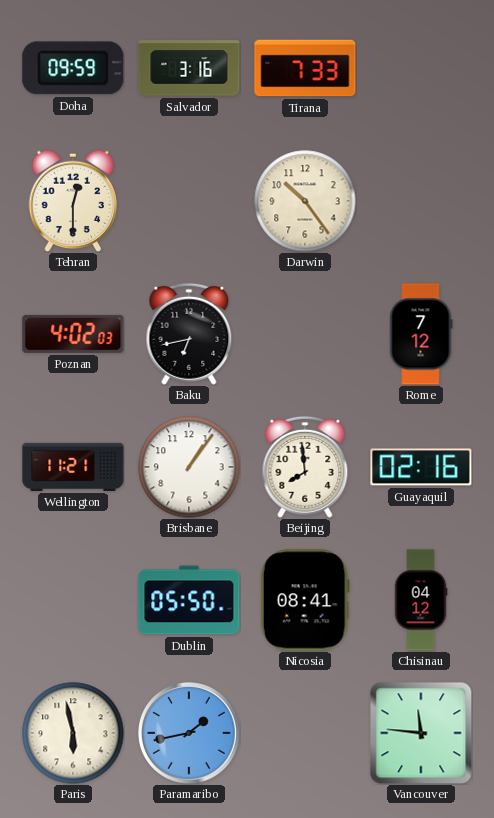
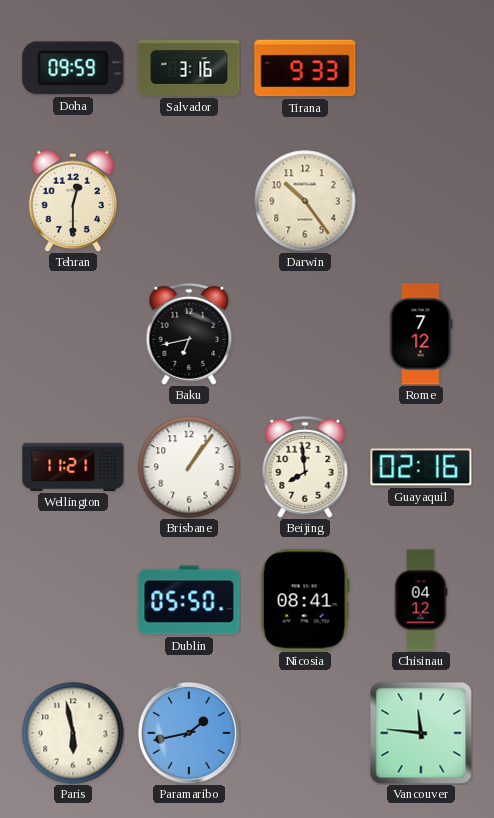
Tirana: 7:33 -> 9:33
Poznan: 4:02 -> none
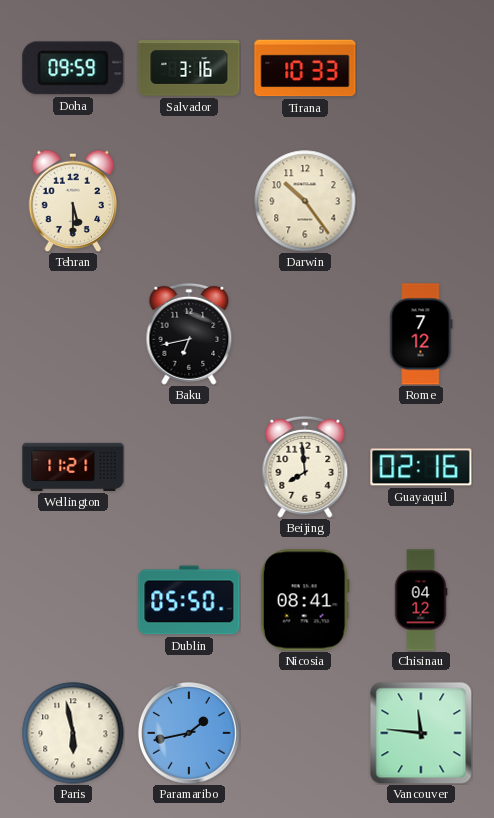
Tirana: 9:33 -> 10:33
Tehran: 12:30 -> 5:30
Brisbane: 1:06 -> none
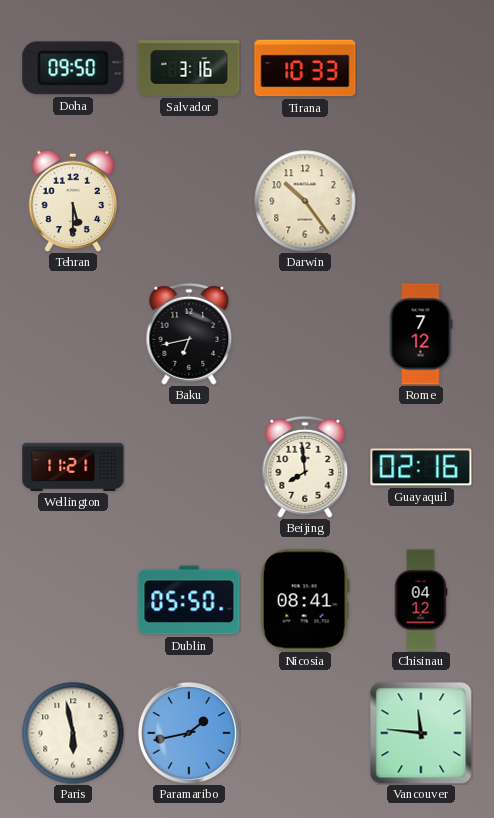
Doha: 09:59 -> 09:50
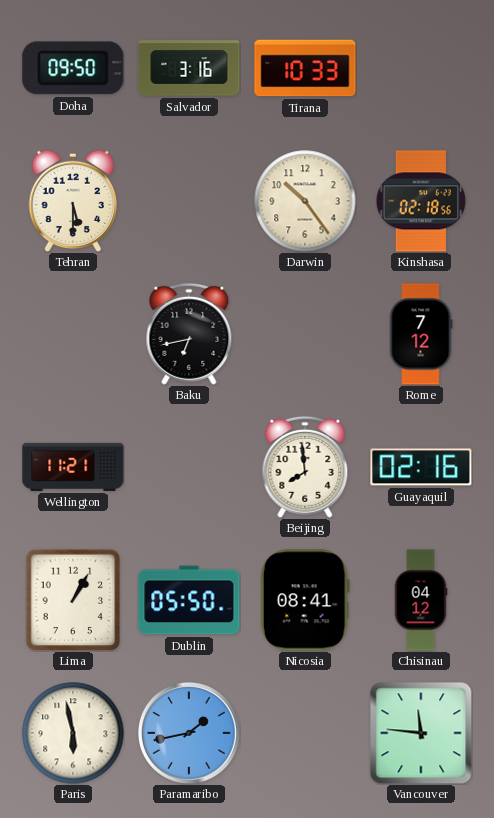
Kinshasa: none -> 02:18
Lima: none -> 1:05
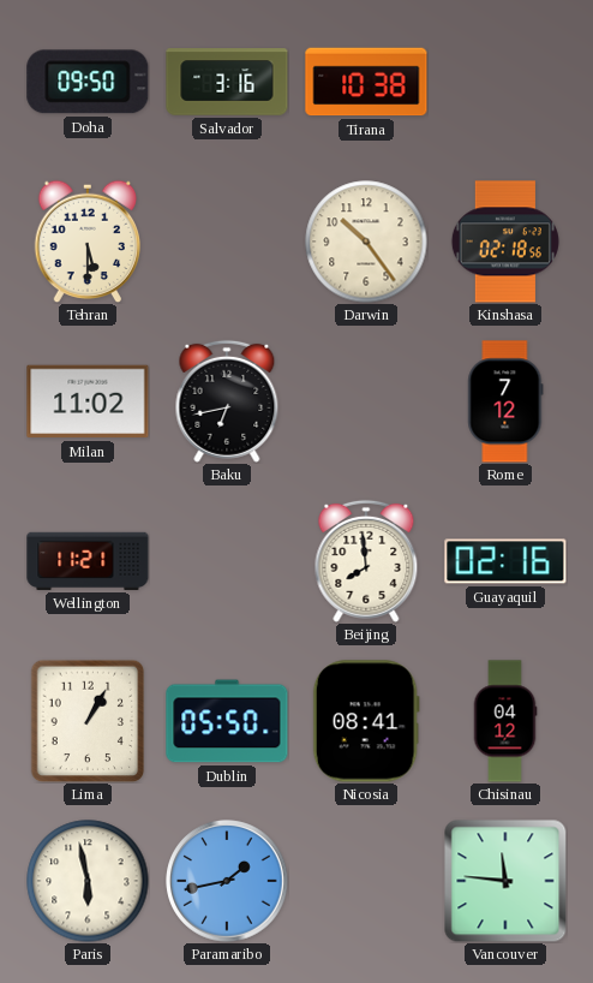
Tirana: 10:33 -> 10:38
Milan: none -> 11:02
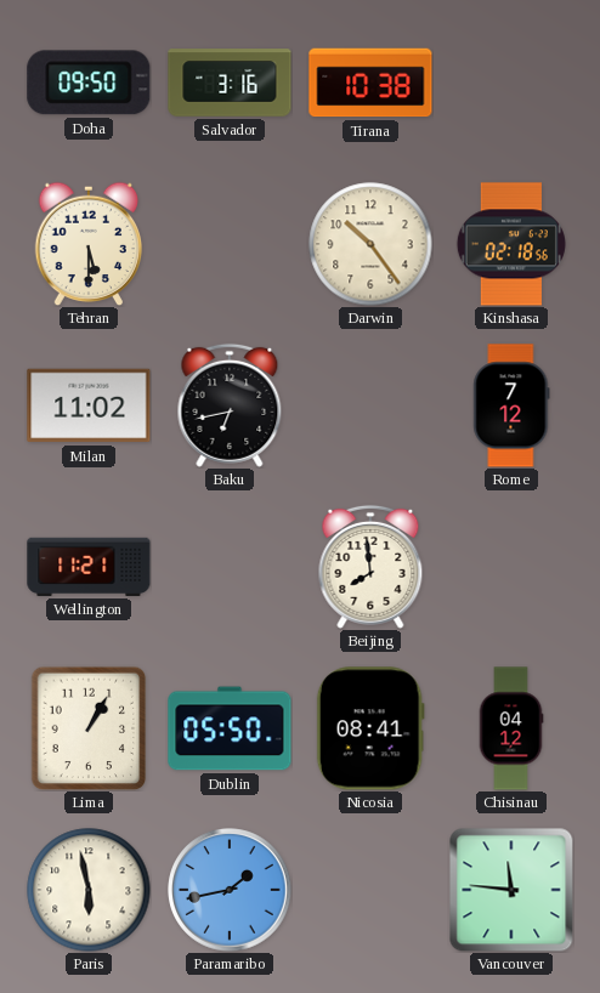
Guayaquil: 02:16 -> none
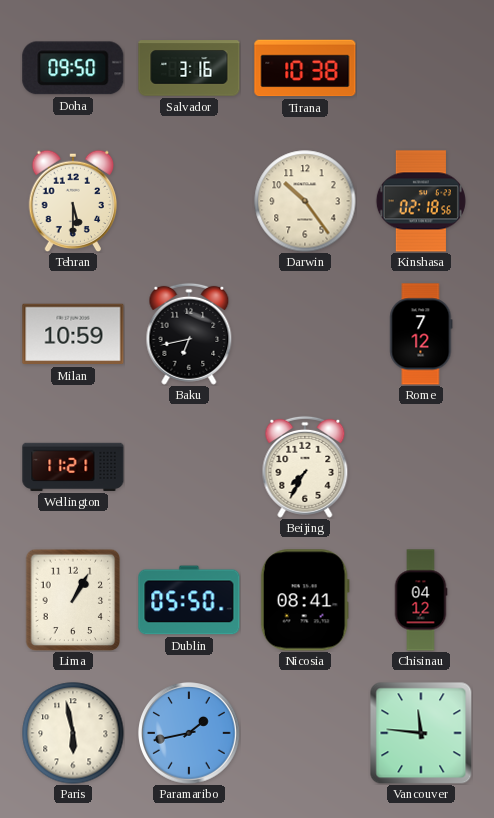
Milan: 11:02 -> 10:59
Beijing: 7:59 -> 7:35
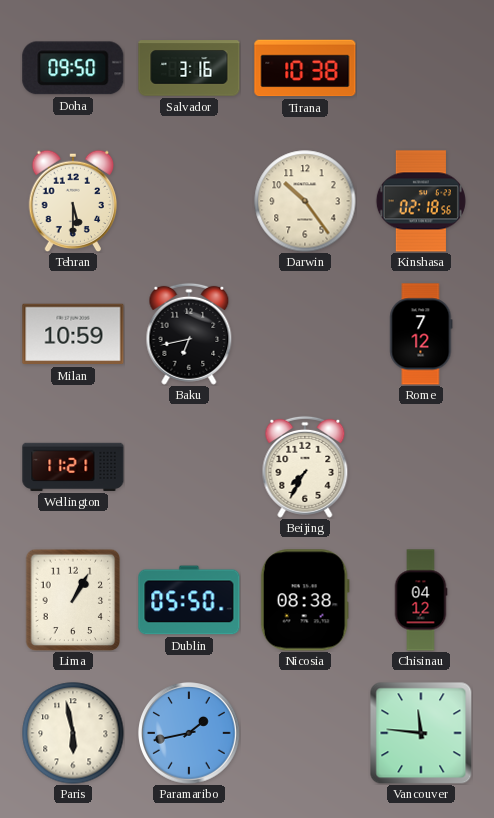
Nicosia: 08:41 -> 08:38
